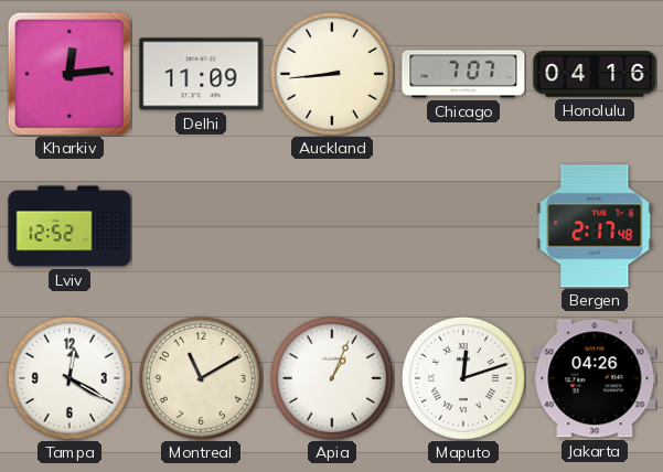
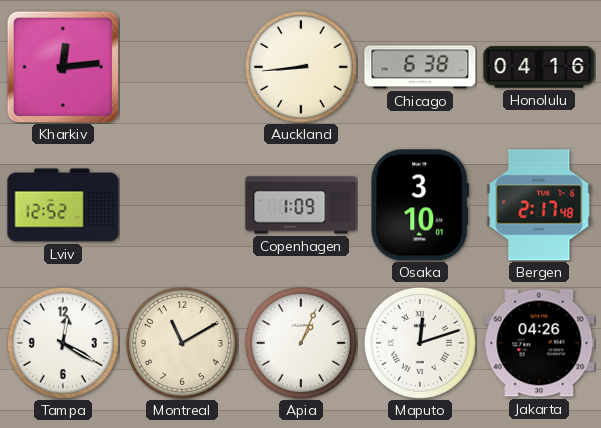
Delhi: 11:09 -> none
Chicago: 7:07 -> 6:38
Copenhagen: none -> 1:09
Osaka: none -> 3:10
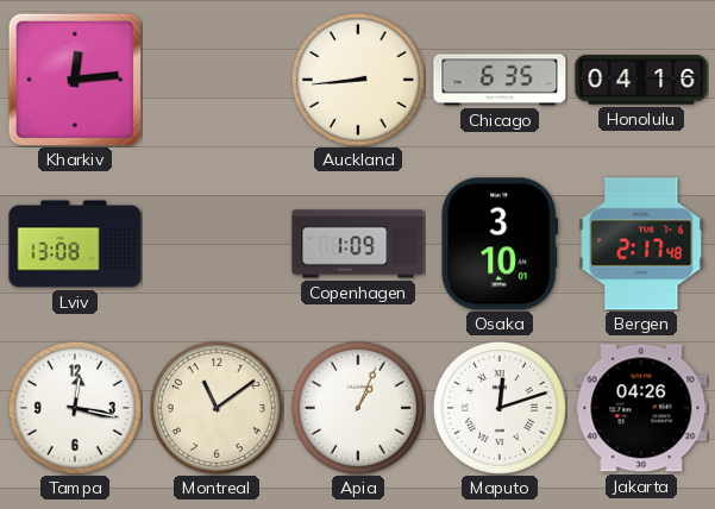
Chicago: 6:38 -> 6:35
Lviv: 12:52 -> 13:08
Tampa: 12:20 -> 12:17
Montreal: 11:10 -> 11:09
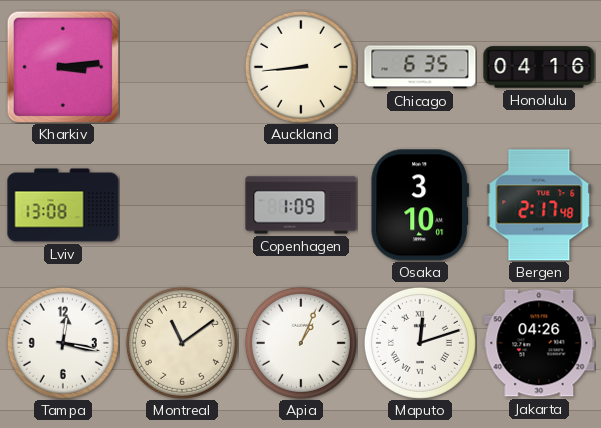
Kharkiv: 12:14 -> 3:14
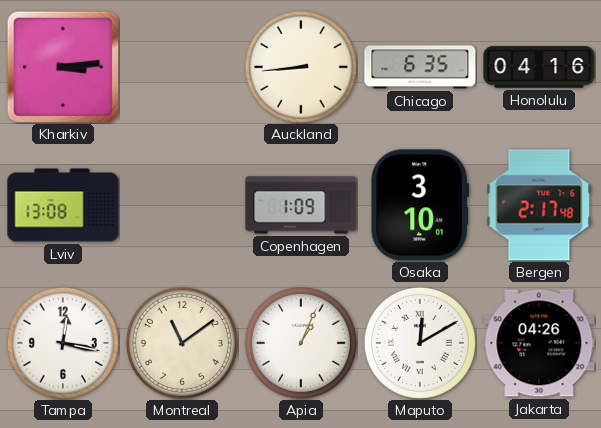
Maputo: 12:12 -> 12:10
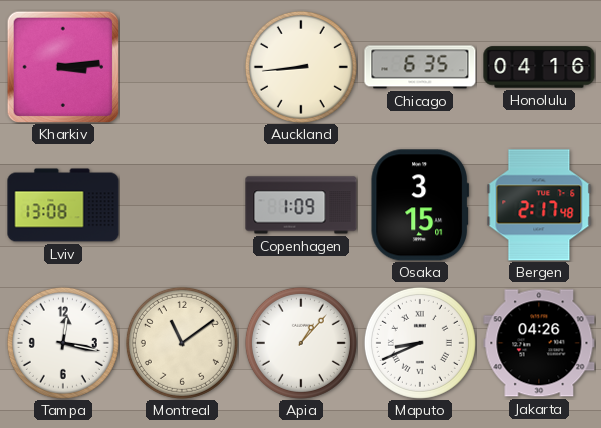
Osaka: 3:10 -> 3:15
Apia: 1:04 -> 1:07
Maputo: 12:10 -> 8:41
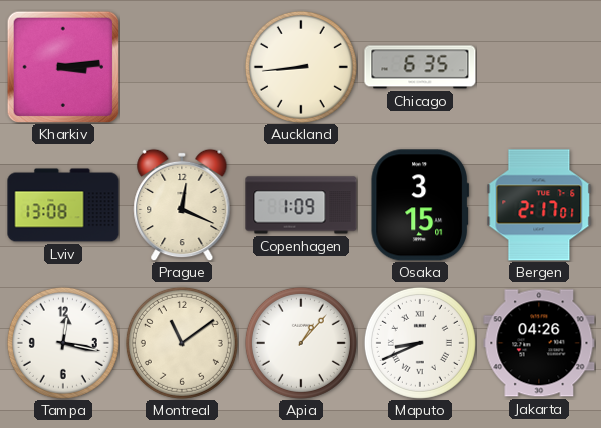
Honolulu: 04:16 -> none
Prague: none -> 12:19
Bergen: 2:17:48 -> 2:17:01
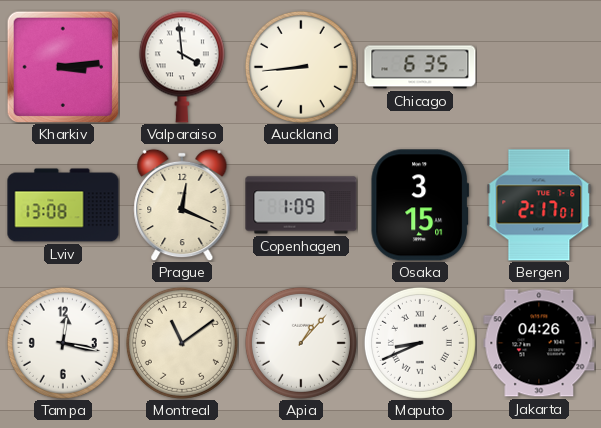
Valparaiso: none -> 3:59
